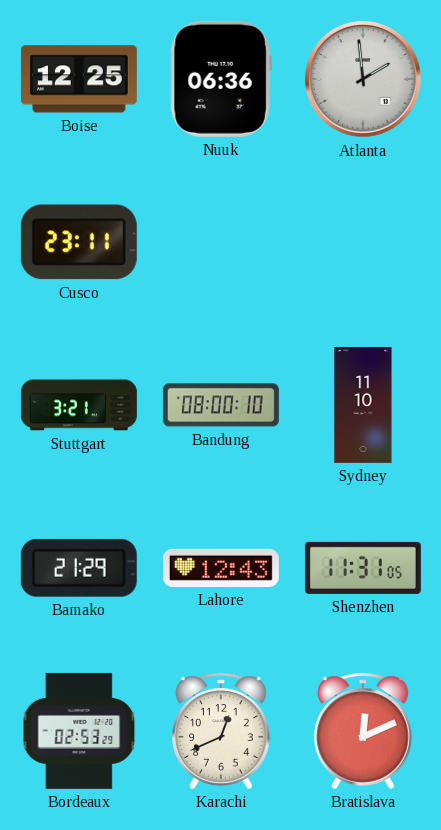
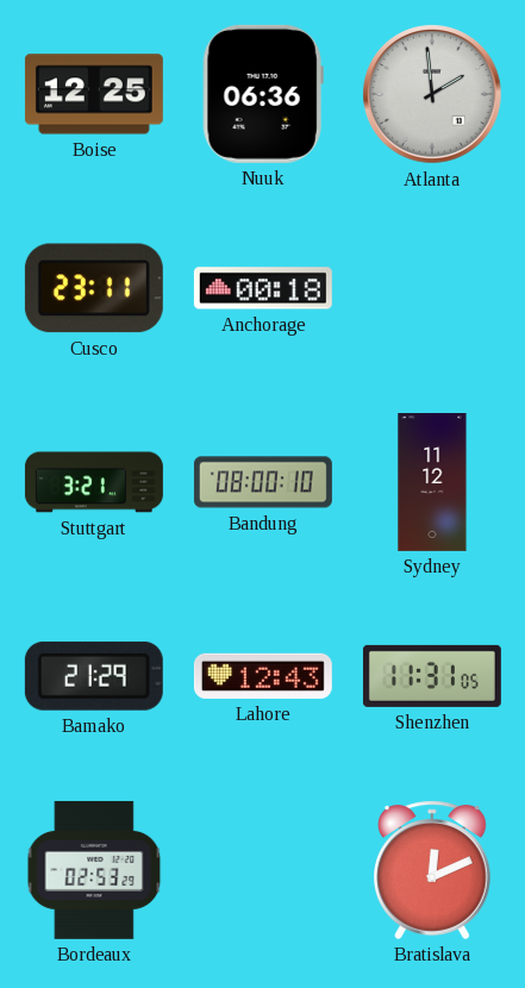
Anchorage: none -> 00:18
Sydney: 11:10 -> 11:12
Karachi: 12:41 -> none
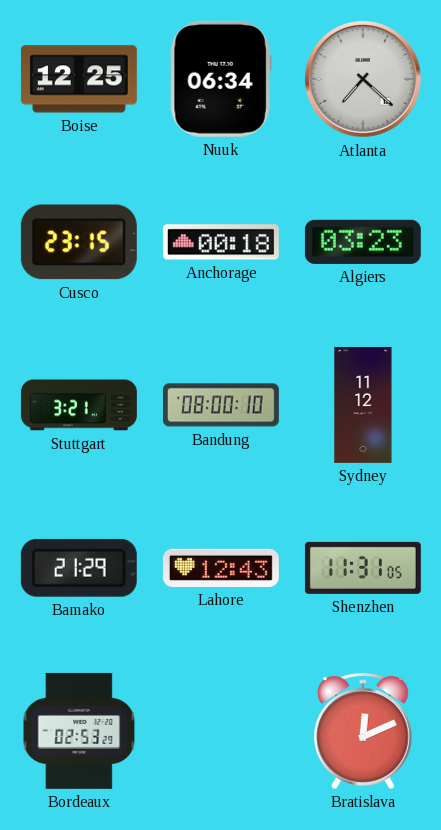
Nuuk: 06:36 -> 06:34
Atlanta: 1:59 -> 7:22
Cusco: 23:11 -> 23:15
Algiers: none -> 03:23
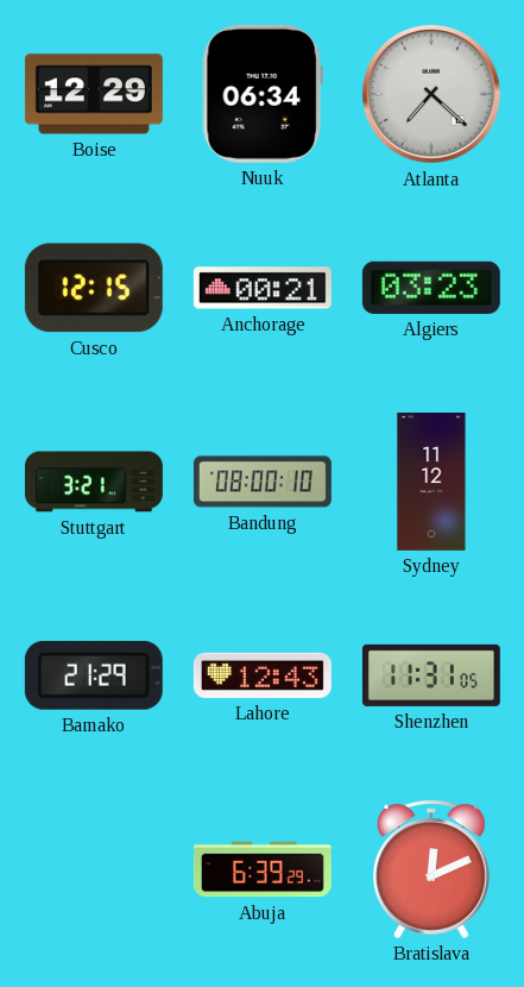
Boise: 12:25 -> 12:29
Cusco: 23:15 -> 12:15
Anchorage: 00:18 -> 00:21
Bordeaux: 02:53 -> none
Abuja: none -> 6:39
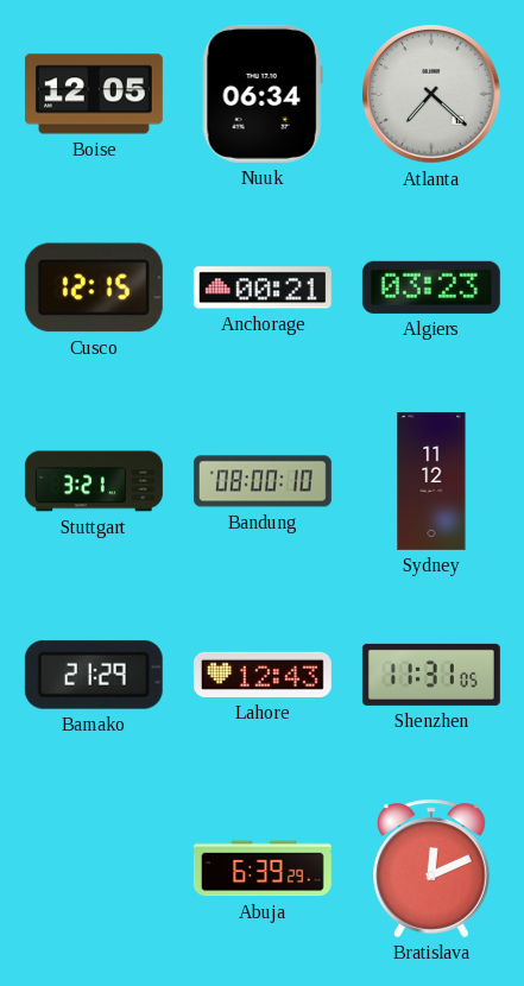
Boise: 12:29 -> 12:05
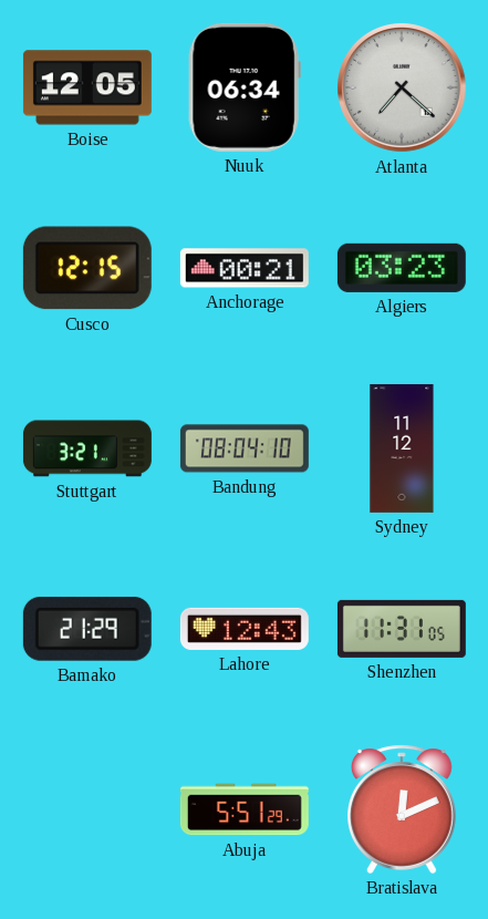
Bandung: 08:00 -> 08:04
Abuja: 6:39 -> 5:51
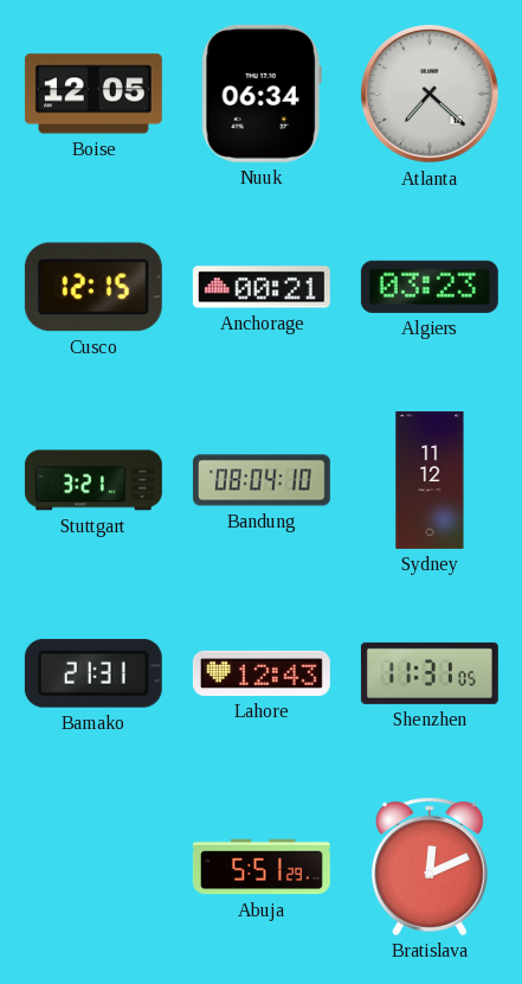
Bamako: 21:29 -> 21:31
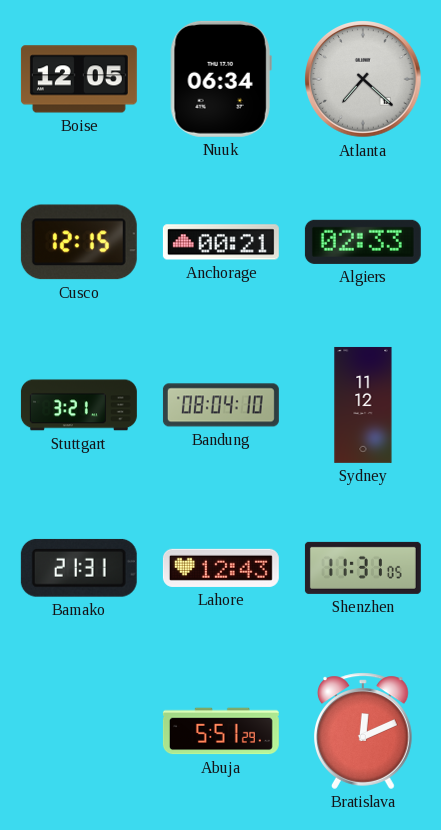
Algiers: 03:23 -> 02:33
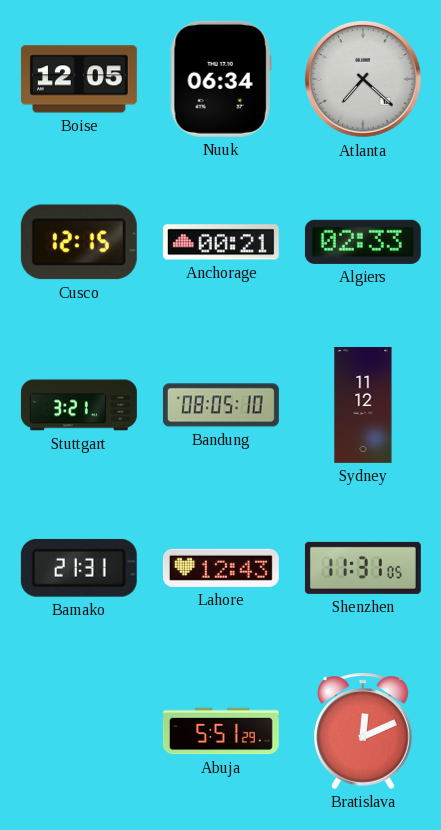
Bandung: 08:04 -> 08:05
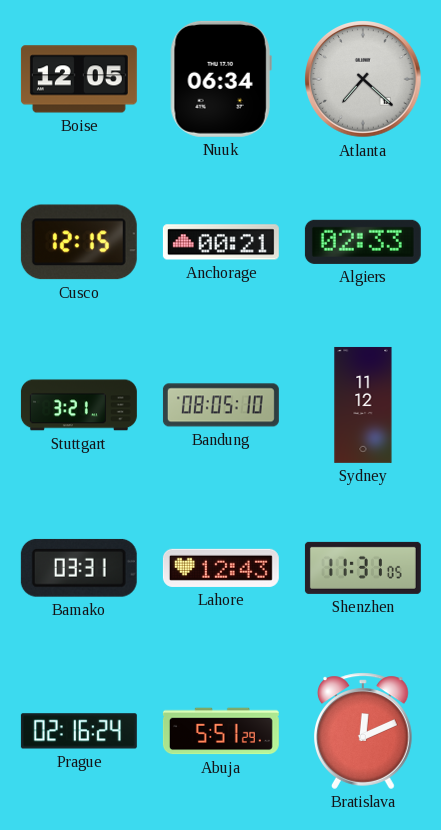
Bamako: 21:31 -> 03:31
Prague: none -> 02:16
